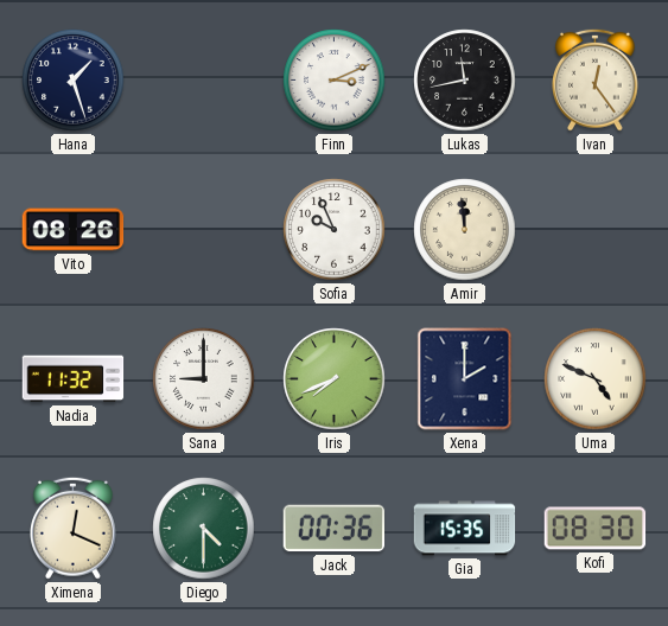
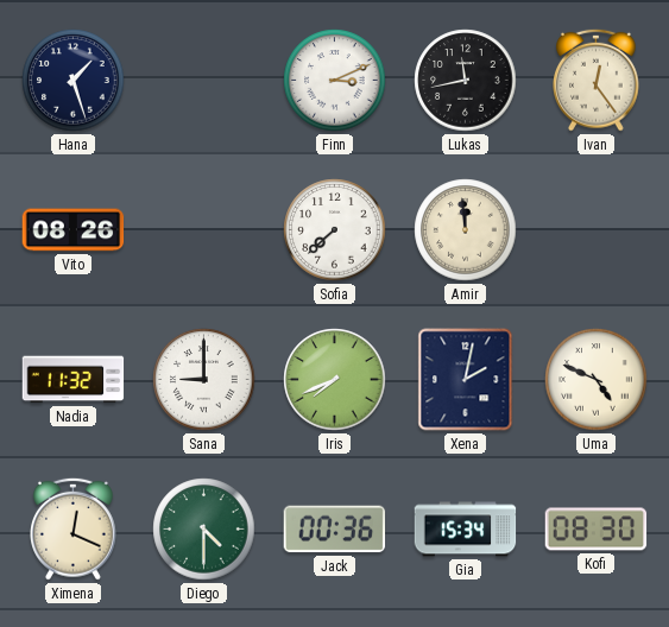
Sofia: 9:56 -> 7:38
Xena: 2:00 -> 2:02
Gia: 15:35 -> 15:34
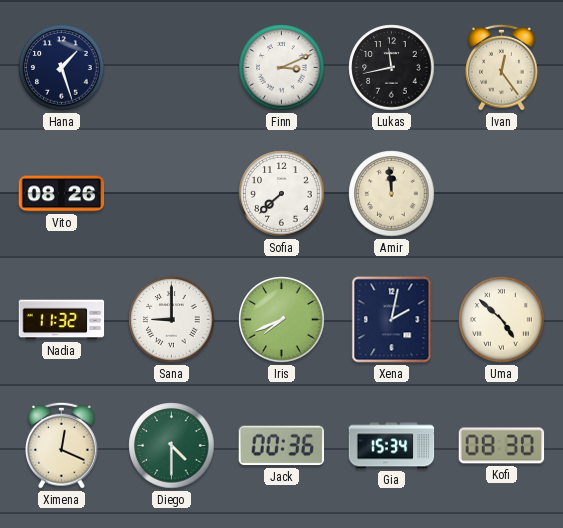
Uma: 4:49 -> 4:52
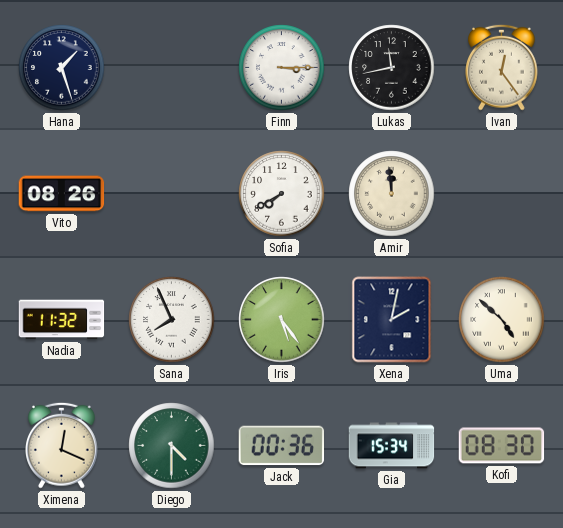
Finn: 3:11 -> 3:15
Sofia: 7:38 -> 7:40
Sana: 9:00 -> 7:56
Iris: 7:41 -> 5:24
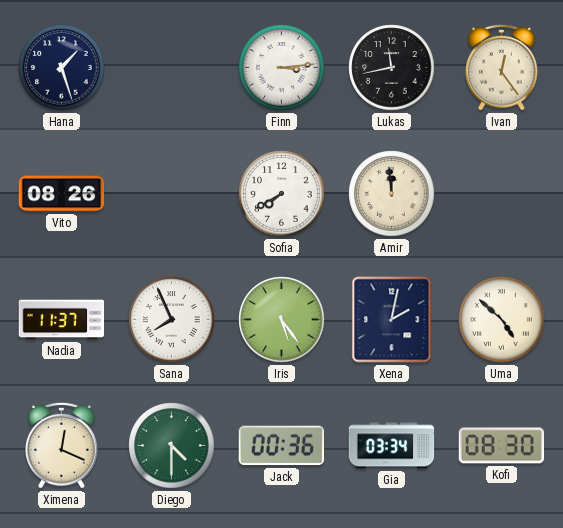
Finn: 3:15 -> 3:14
Nadia: 11:32 -> 11:37
Gia: 15:34 -> 03:34
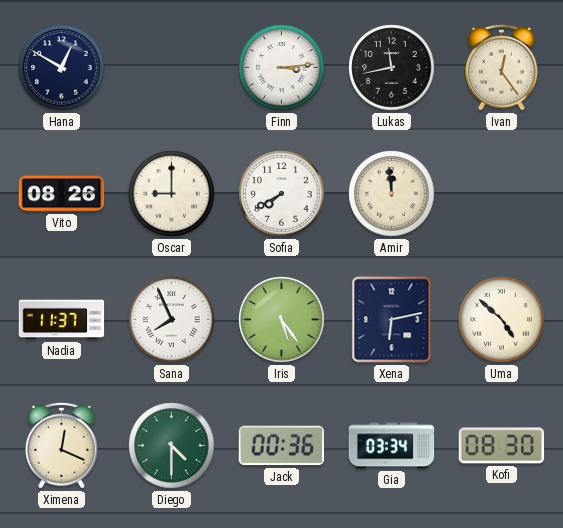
Hana: 1:27 -> 12:50
Oscar: none -> 9:00
Xena: 2:02 -> 6:13
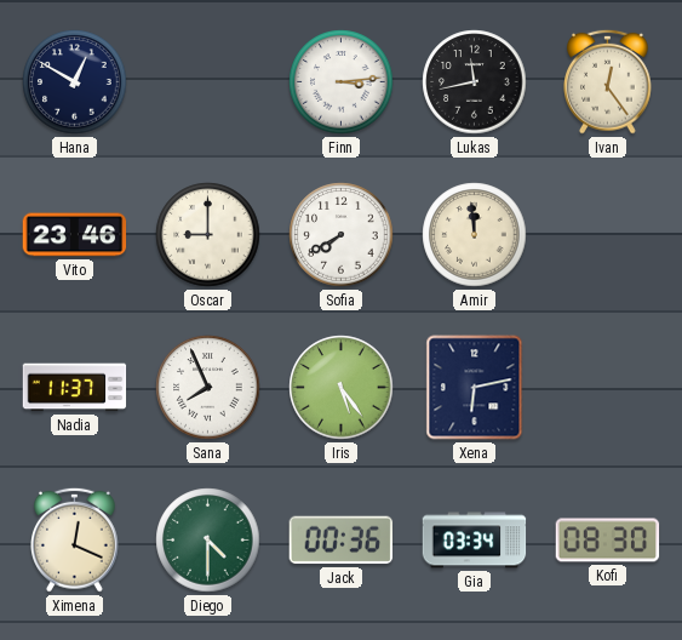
Vito: 08:26 -> 23:46
Uma: 4:52 -> none
